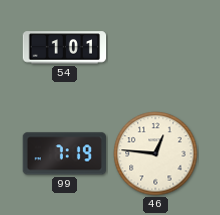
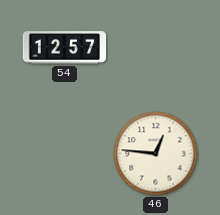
54: 1:01 -> 12:57
99: 7:19 -> none
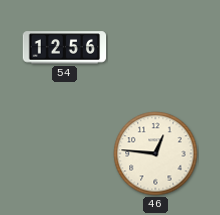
54: 12:57 -> 12:56
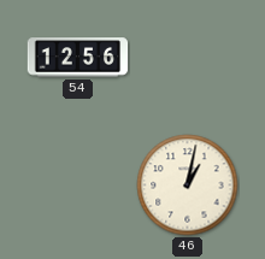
46: 12:46 -> 1:02
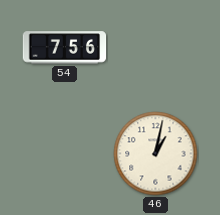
54: 12:56 -> 7:56
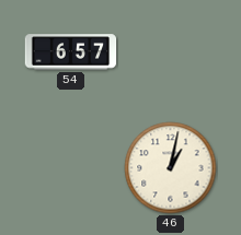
54: 7:56 -> 6:57
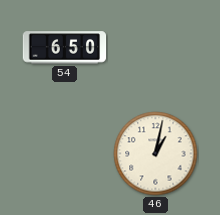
54: 6:57 -> 6:50
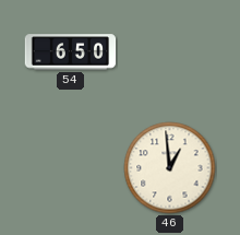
46: 1:02 -> 12:59
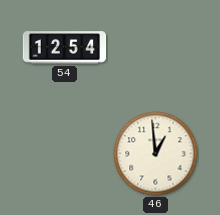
54: 6:50 -> 12:54
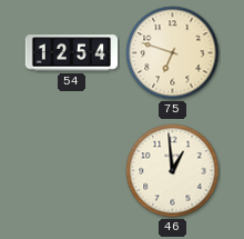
75: none -> 6:48
